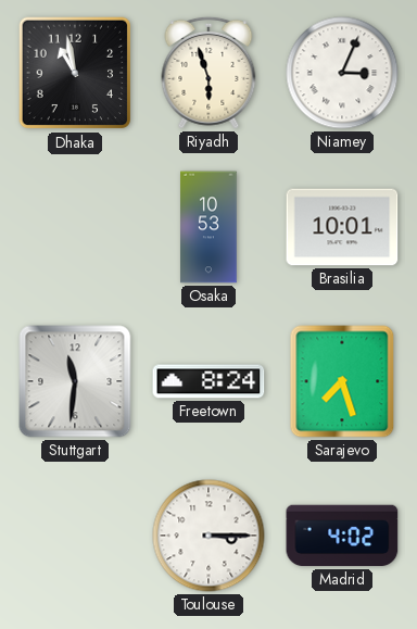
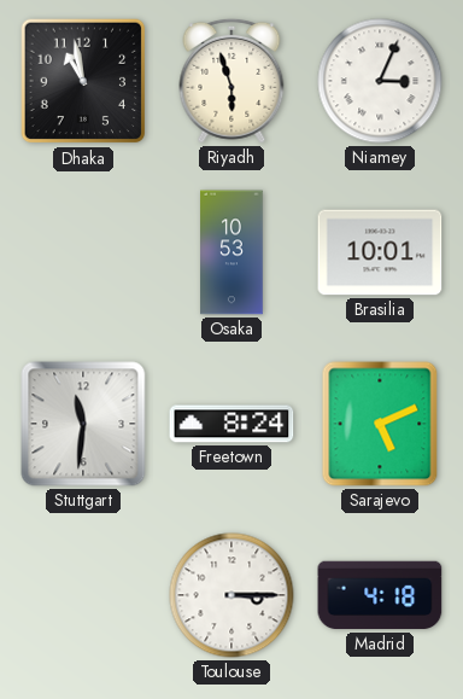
Sarajevo: 7:27 -> 5:11
Madrid: 4:02 -> 4:18
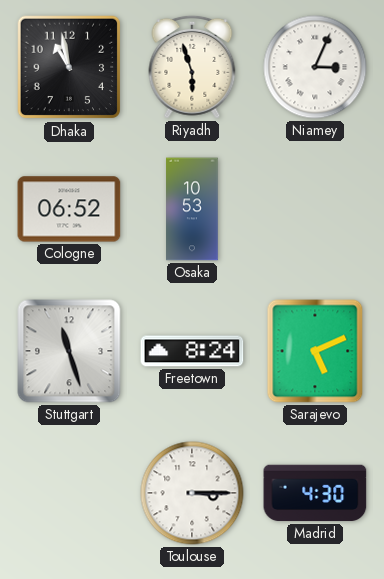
Cologne: none -> 06:52
Brasilia: 10:01 -> none
Stuttgart: 11:31 -> 11:27
Madrid: 4:18 -> 4:30
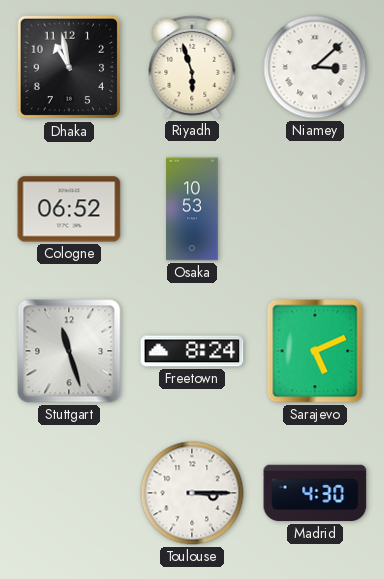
Niamey: 3:04 -> 3:08
